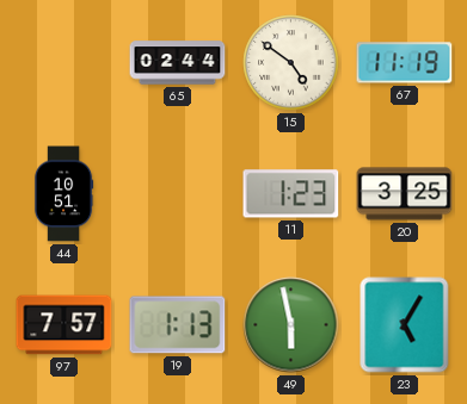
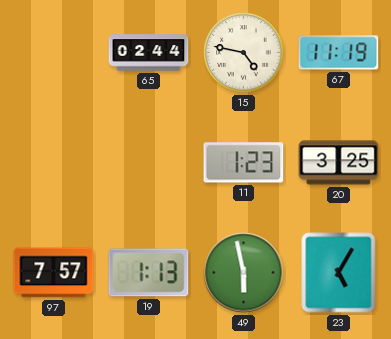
15: 4:51 -> 4:47
44: 10:51 -> none
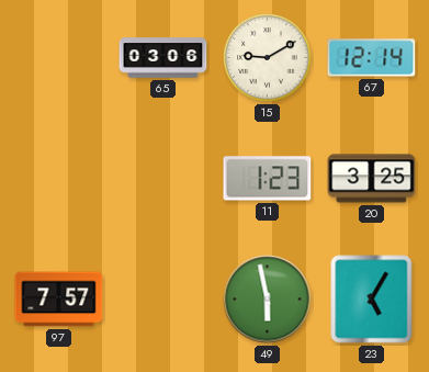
65: 02:44 -> 03:06
15: 4:47 -> 9:10
67: 11:19 -> 12:14
19: 1:13 -> none
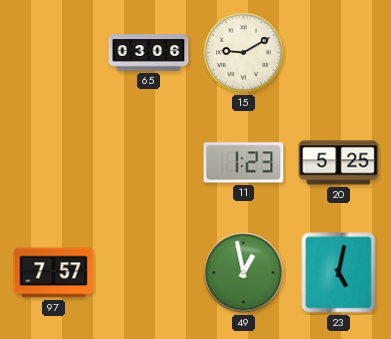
67: 12:14 -> none
20: 3:25 -> 5:25
49: 5:58 -> 12:58
23: 5:05 -> 5:02
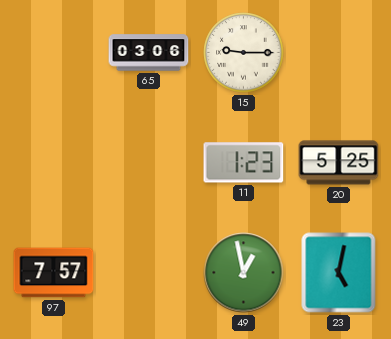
15: 9:10 -> 9:15
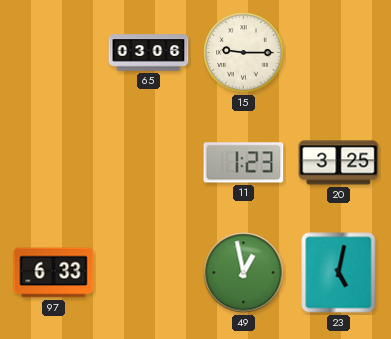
20: 5:25 -> 3:25
97: 7:57 -> 6:33
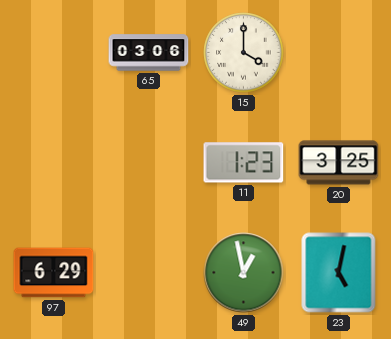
15: 9:15 -> 4:00
97: 6:33 -> 6:29
